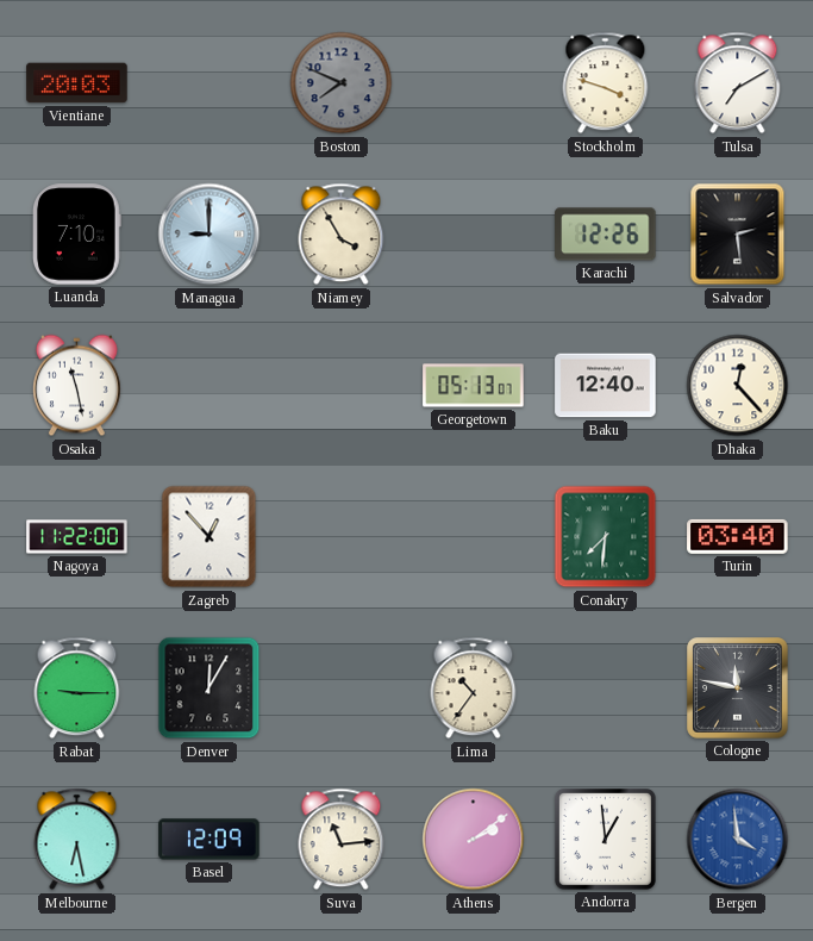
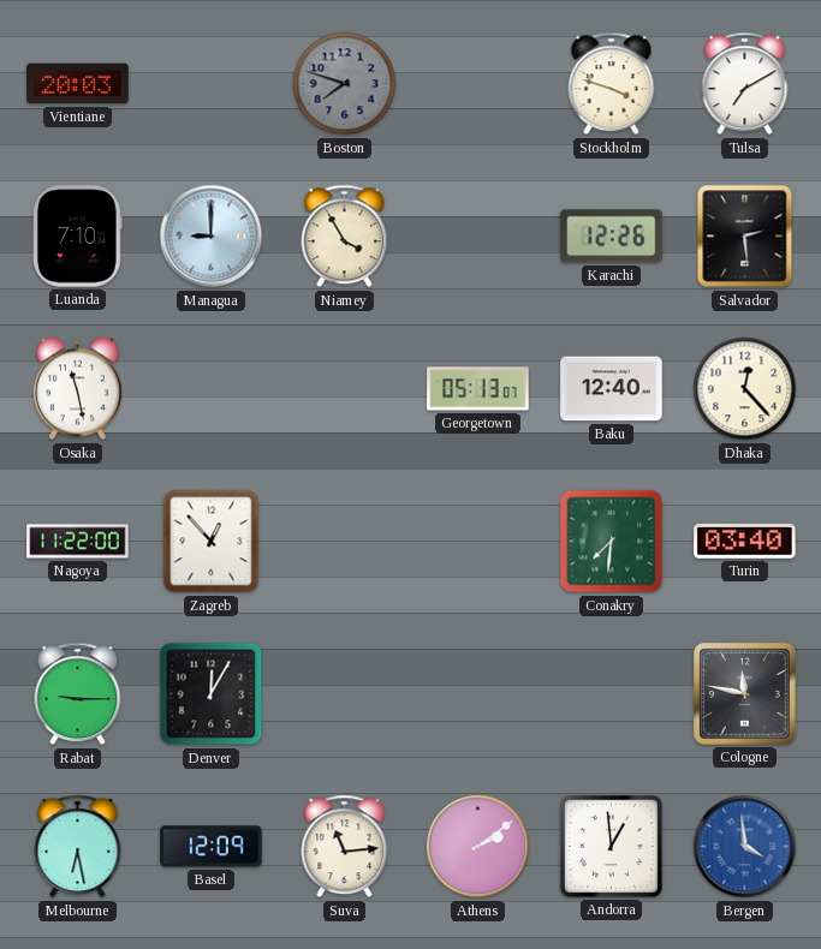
Boston: 7:49 -> 7:48
Lima: 10:36 -> none
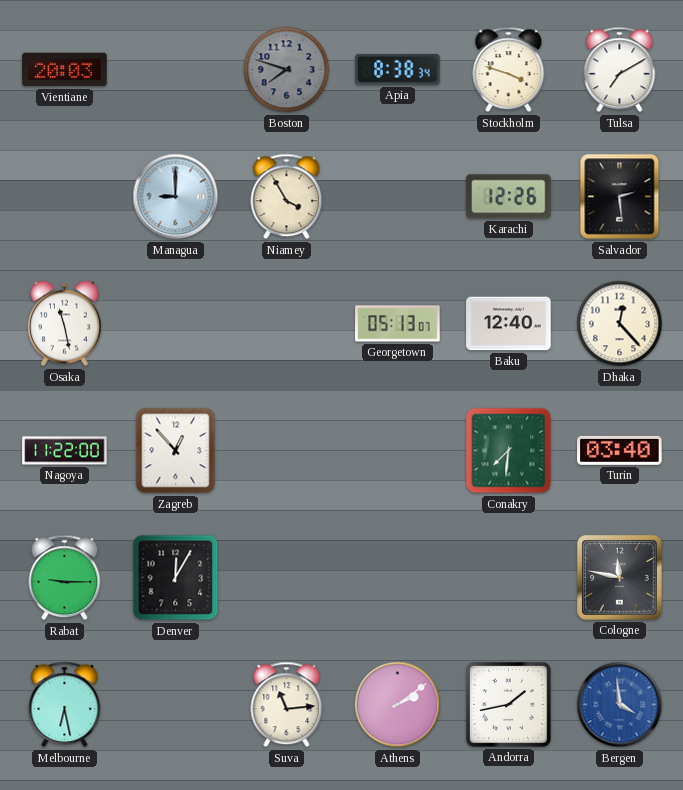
Apia: none -> 8:38
Luanda: 7:10 -> none
Basel: 12:09 -> none
Andorra: 12:59 -> 1:43
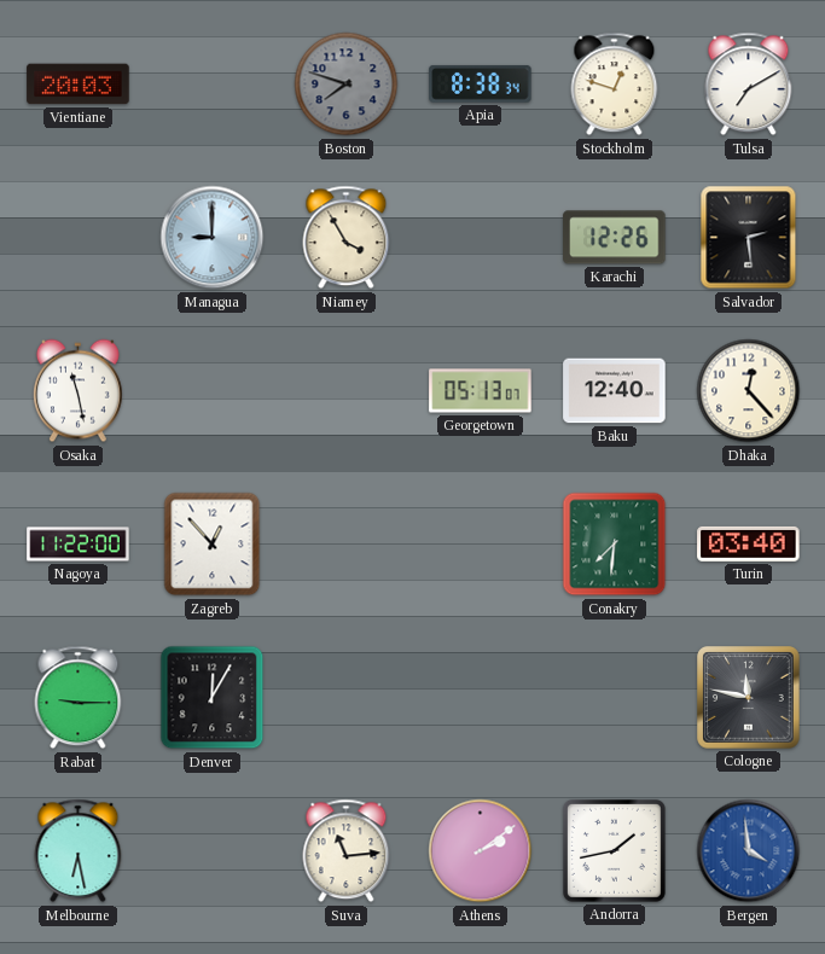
Stockholm: 3:48 -> 12:48
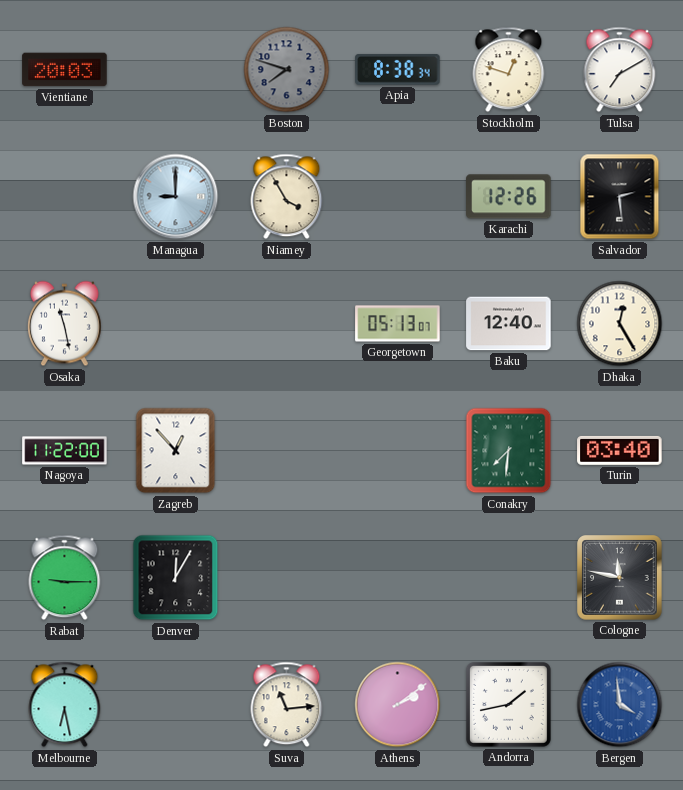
Dhaka: 12:23 -> 12:25
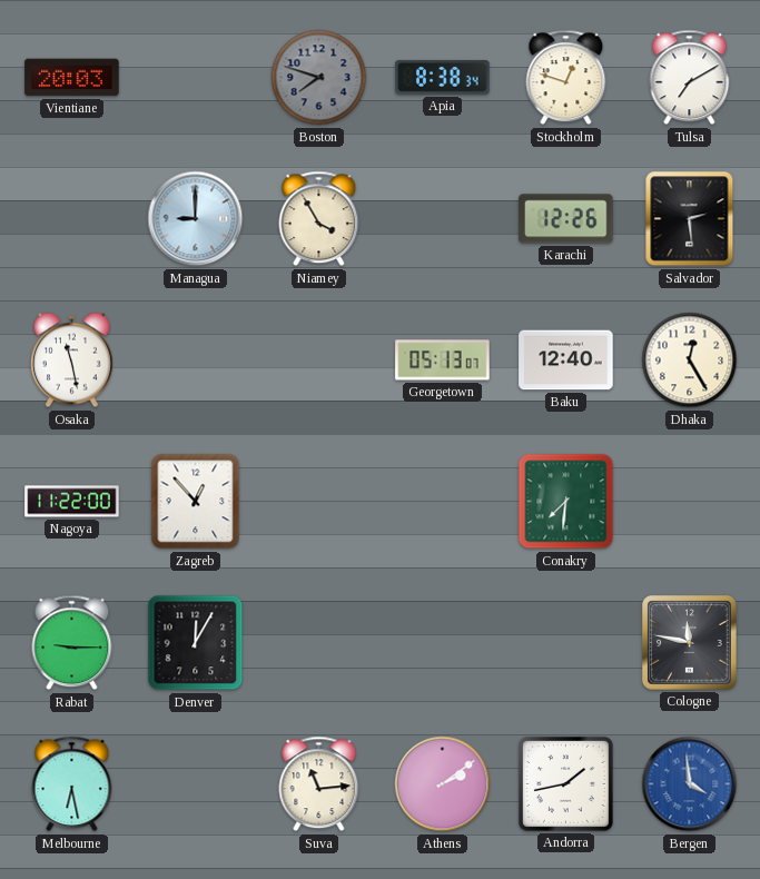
Turin: 03:40 -> none
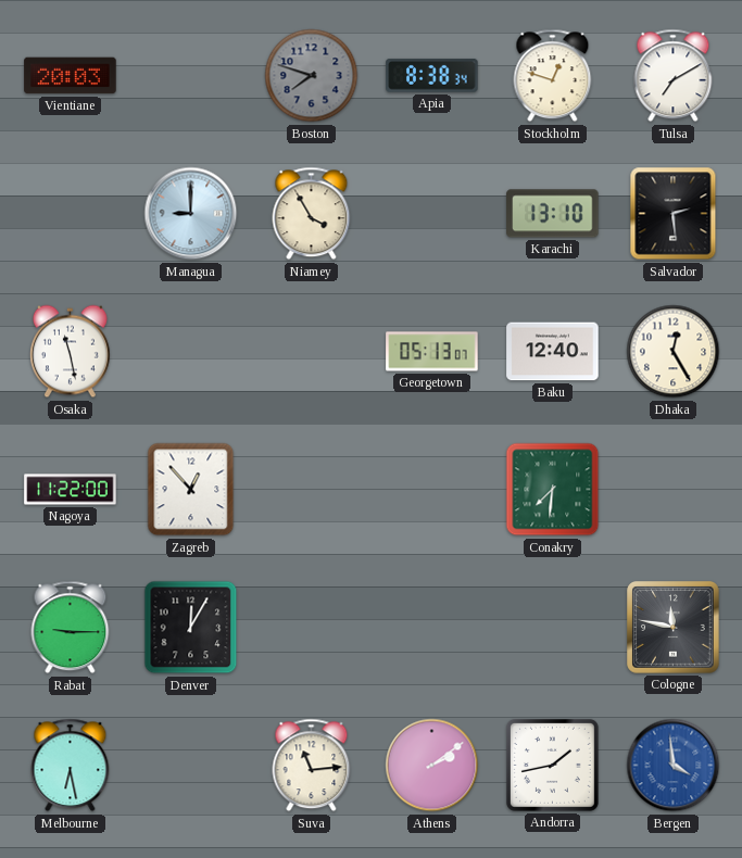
Karachi: 12:26 -> 13:10
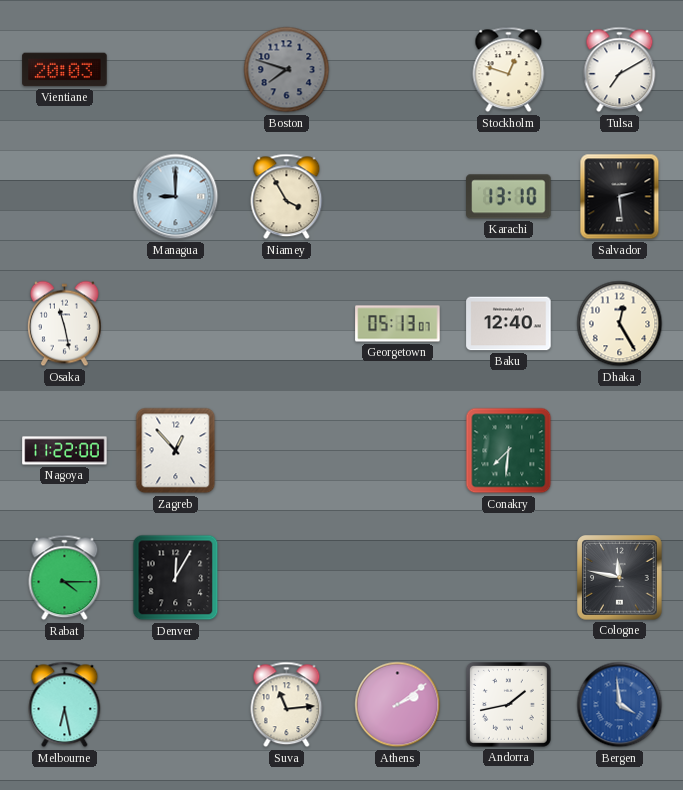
Apia: 8:38 -> none
Rabat: 9:15 -> 4:15
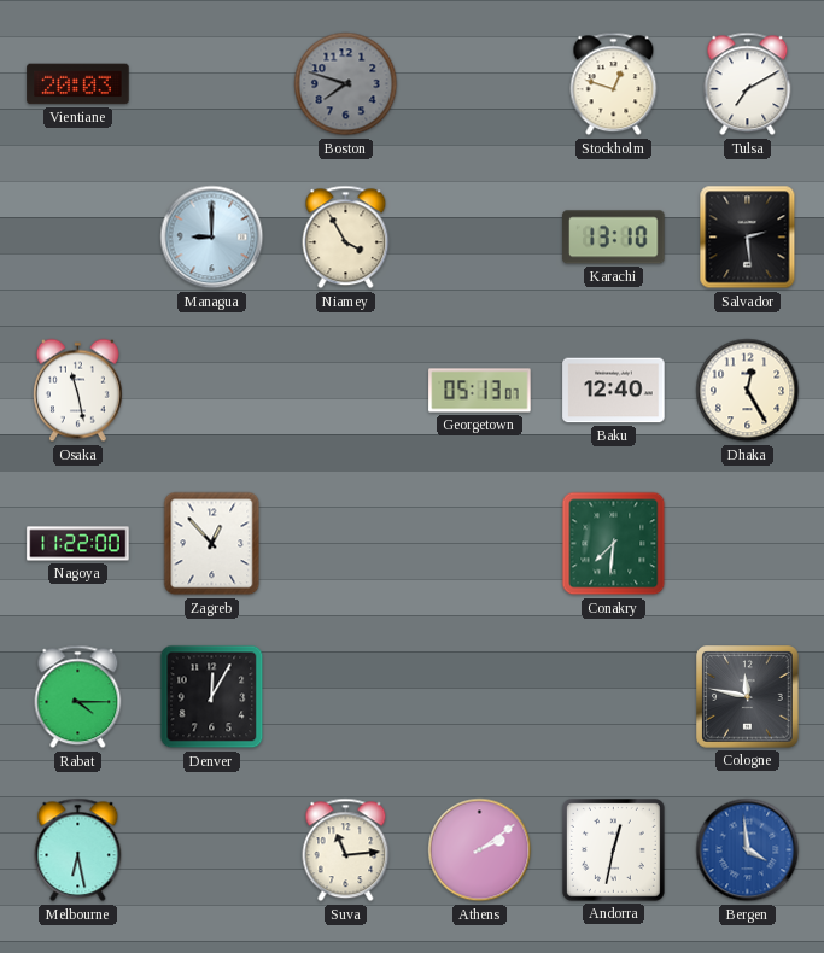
Andorra: 1:43 -> 12:32
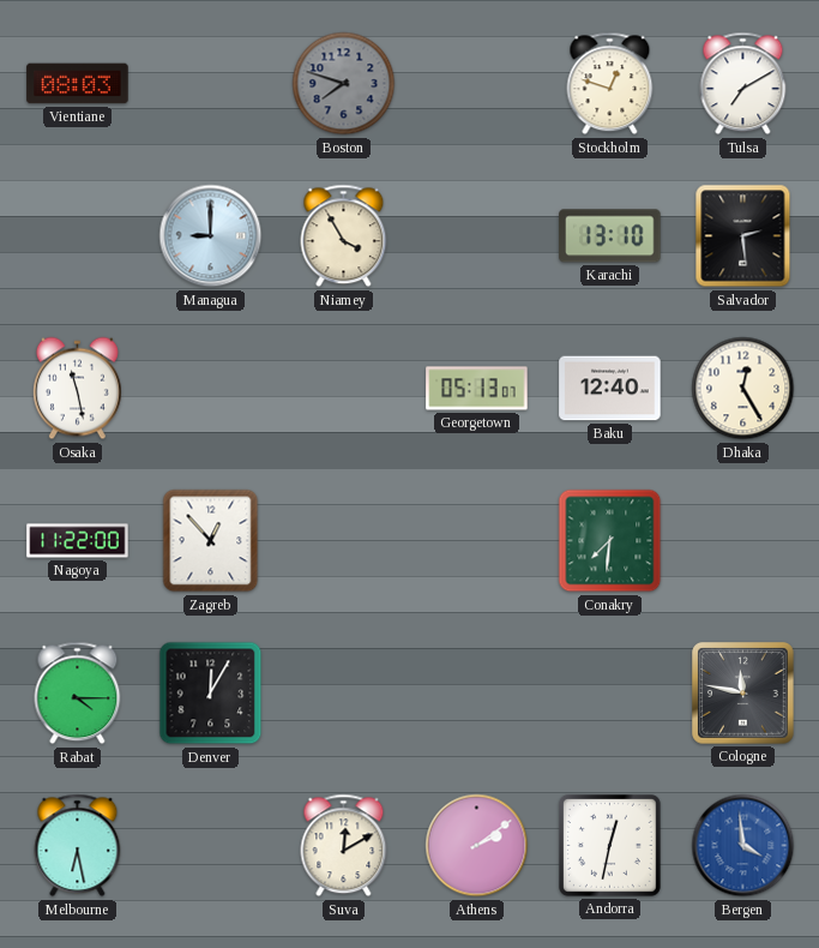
Vientiane: 20:03 -> 08:03
Suva: 11:14 -> 12:10
